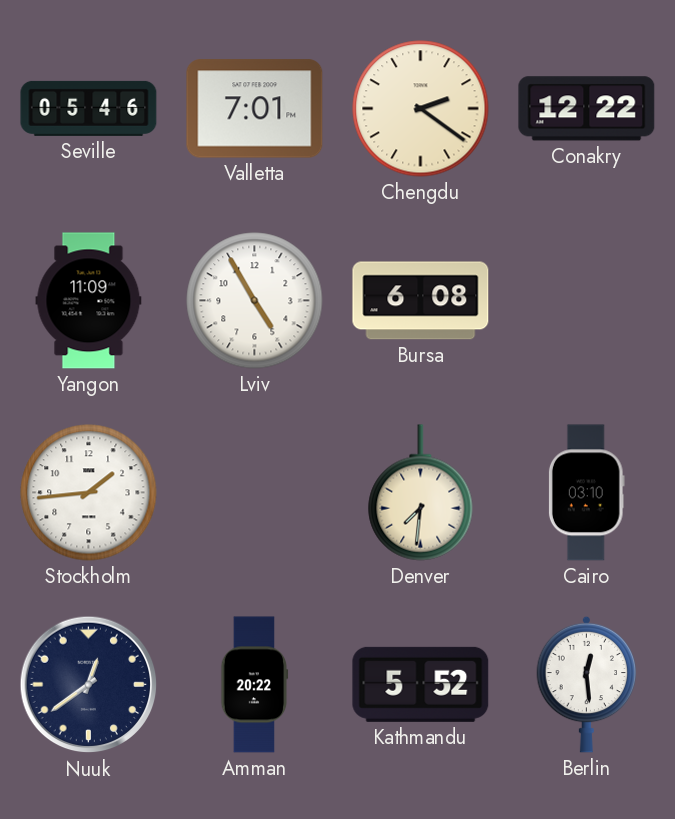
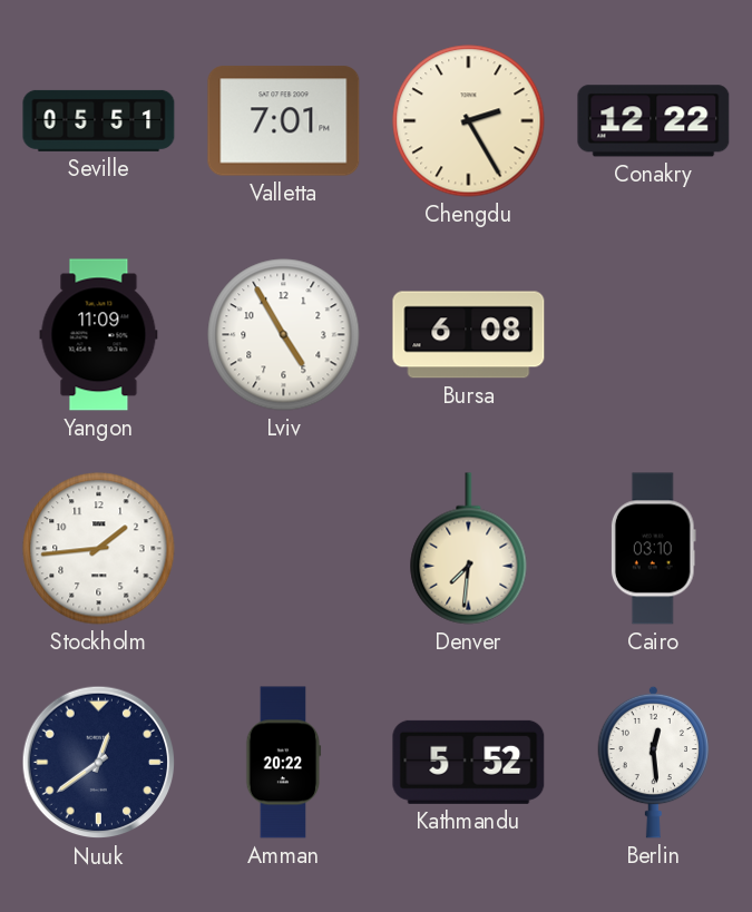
Seville: 05:46 -> 05:51
Chengdu: 2:21 -> 2:25
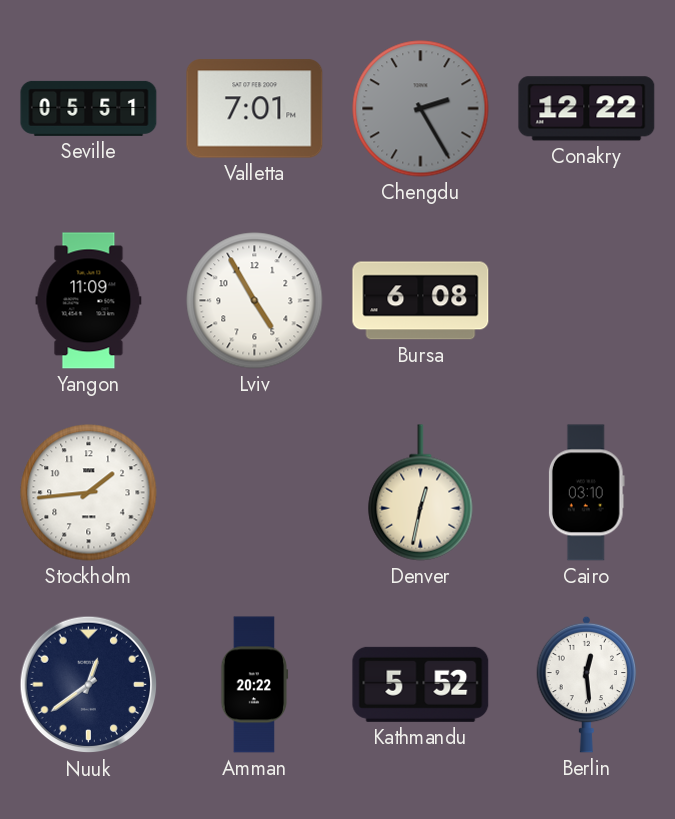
Chengdu dial: cream -> grey
Denver: 7:31 -> 12:32
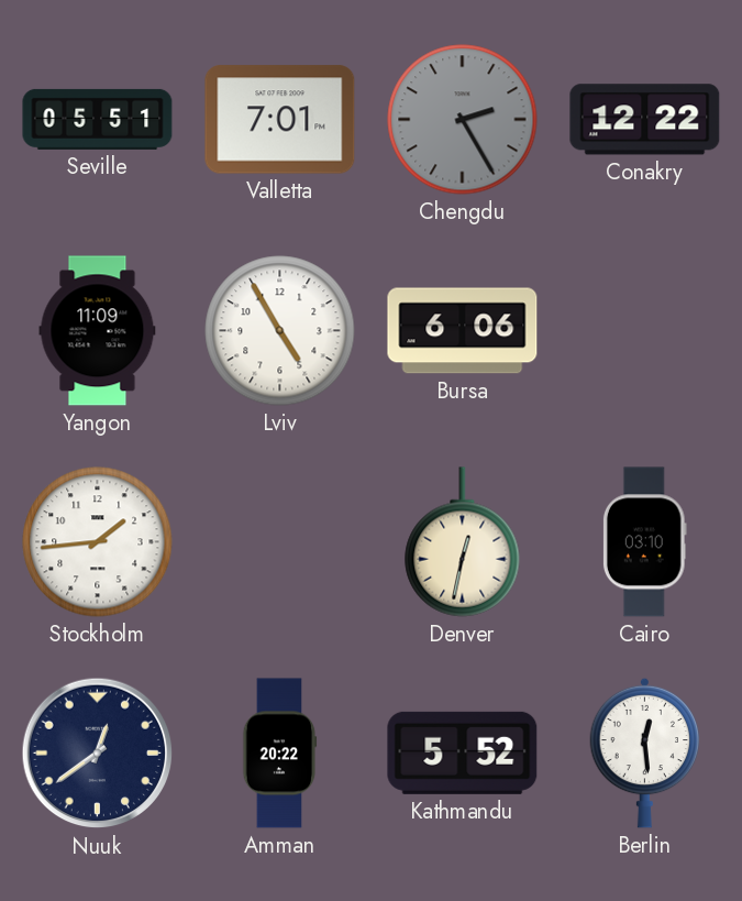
Bursa: 6:08 -> 6:06
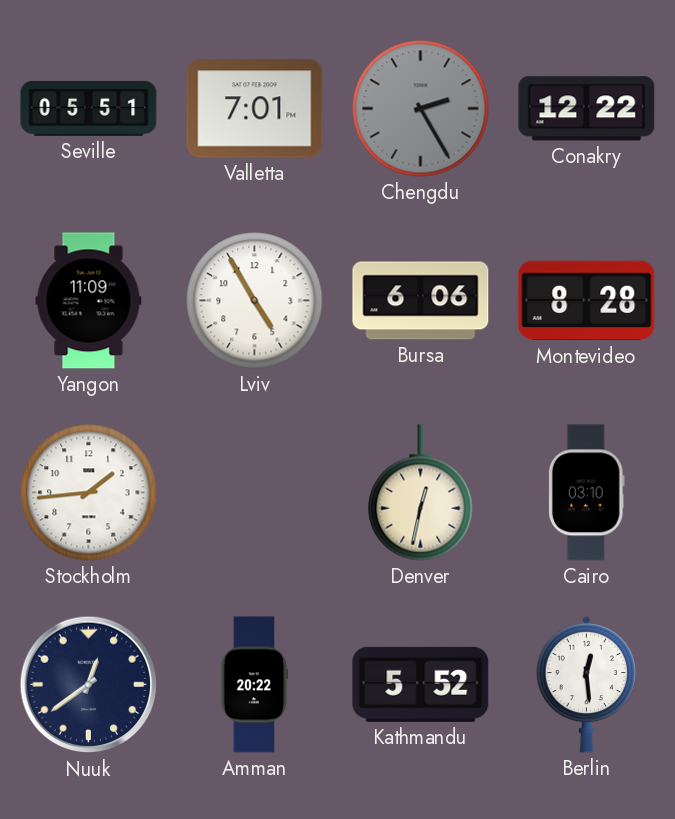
Montevideo: none -> 8:28
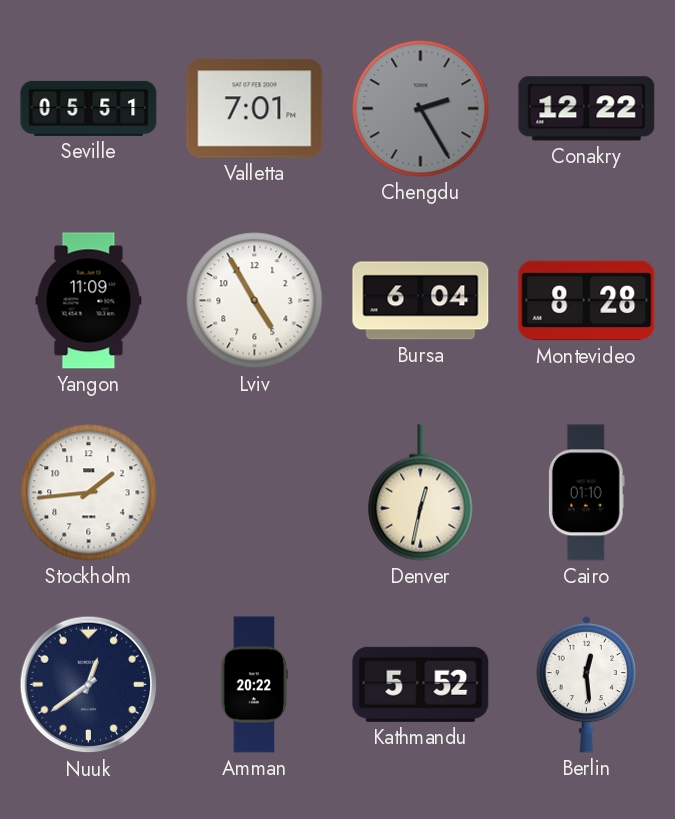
Bursa: 6:06 -> 6:04
Cairo: 03:10 -> 01:10
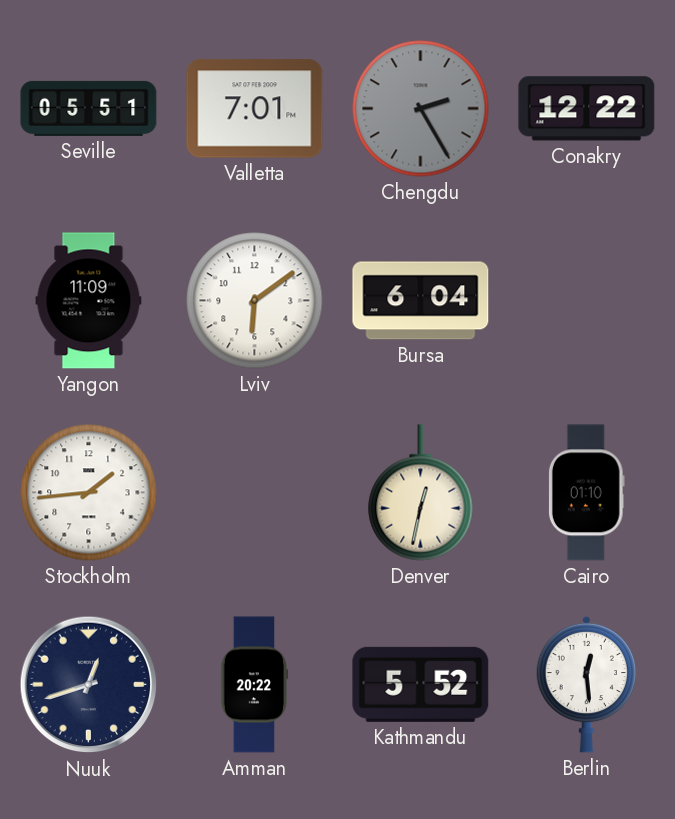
Lviv: 4:55 -> 6:09
Montevideo: 8:28 -> none
Nuuk: 12:39 -> 12:42
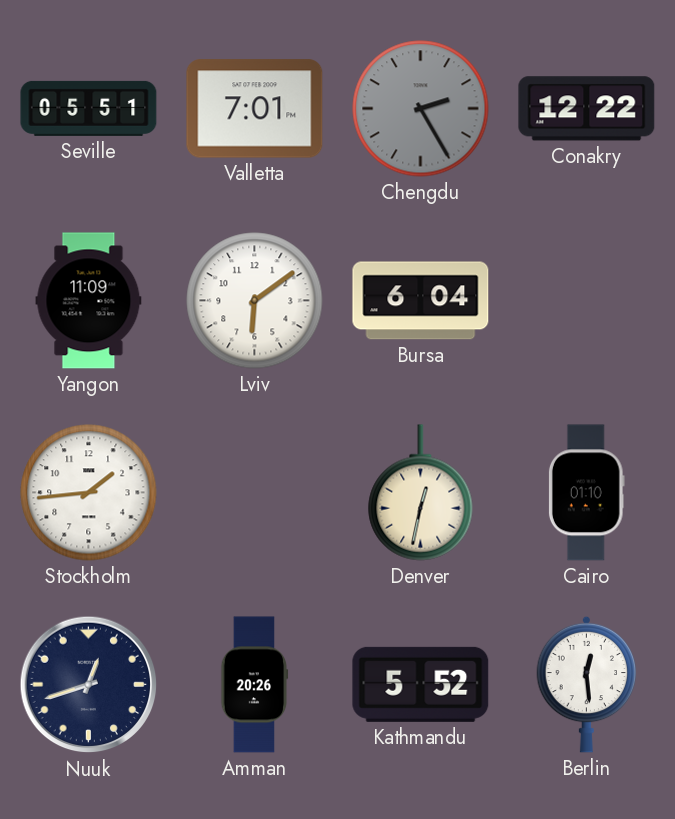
Amman: 20:22 -> 20:26
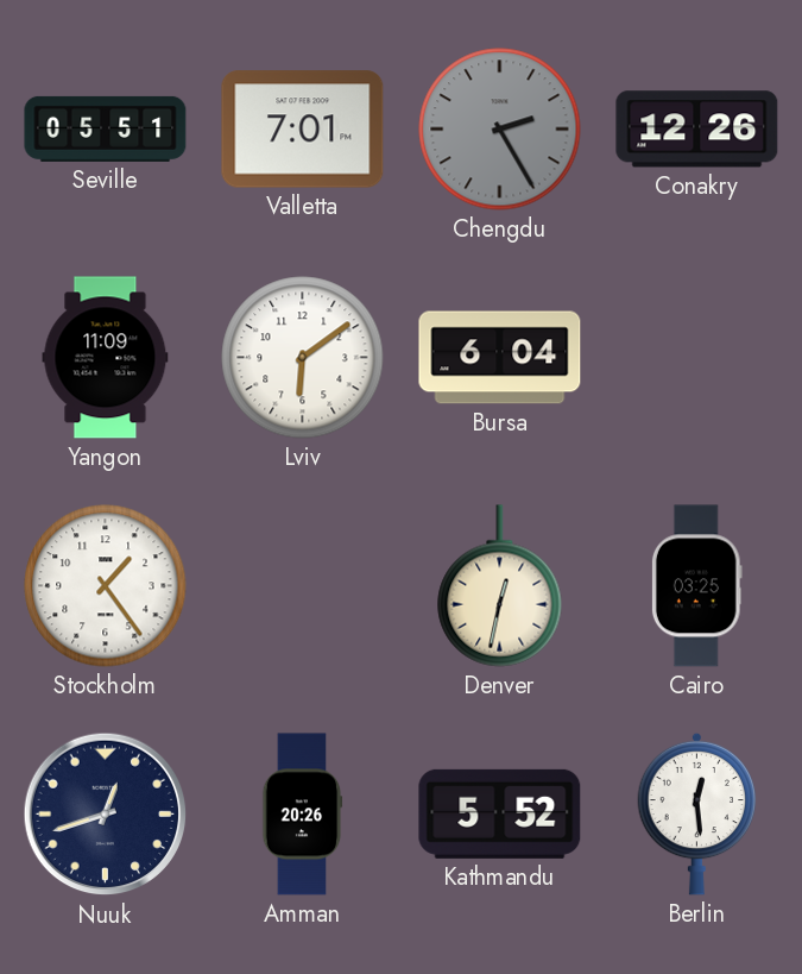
Conakry: 12:22 -> 12:26
Stockholm: 1:44 -> 1:24
Cairo: 01:10 -> 03:25
